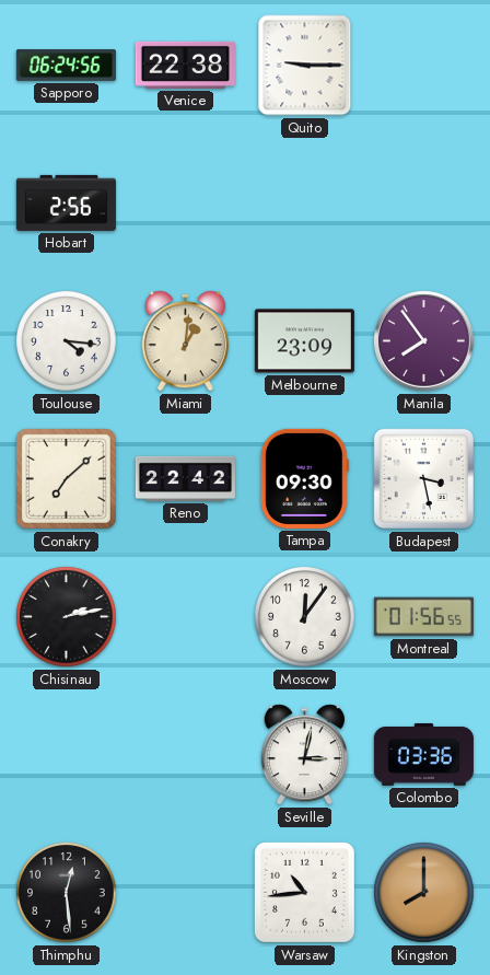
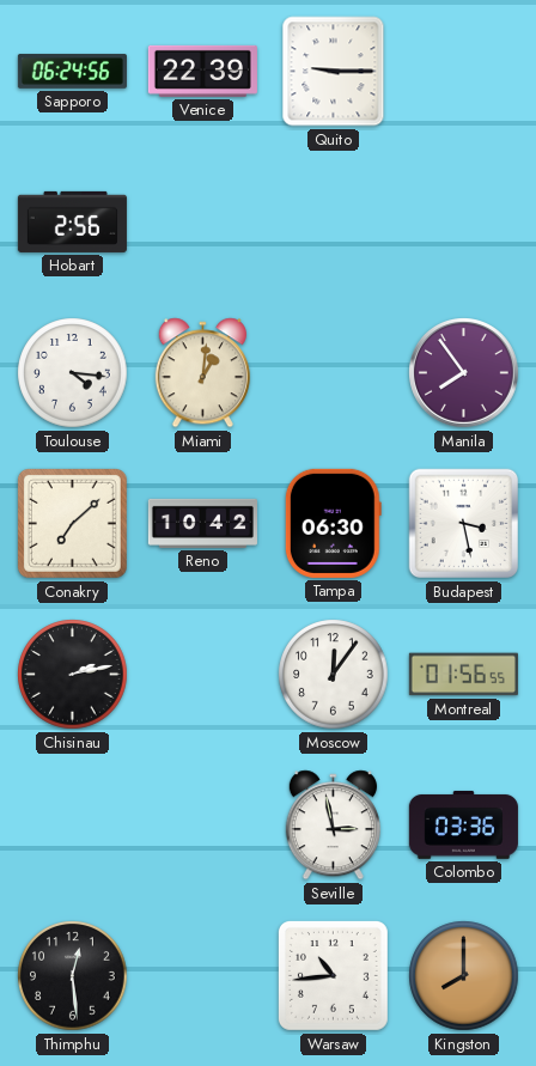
Venice: 22:38 -> 22:39
Melbourne: 23:09 -> none
Reno: 22:42 -> 10:42
Tampa: 09:30 -> 06:30
Seville: 3:02 -> 2:58
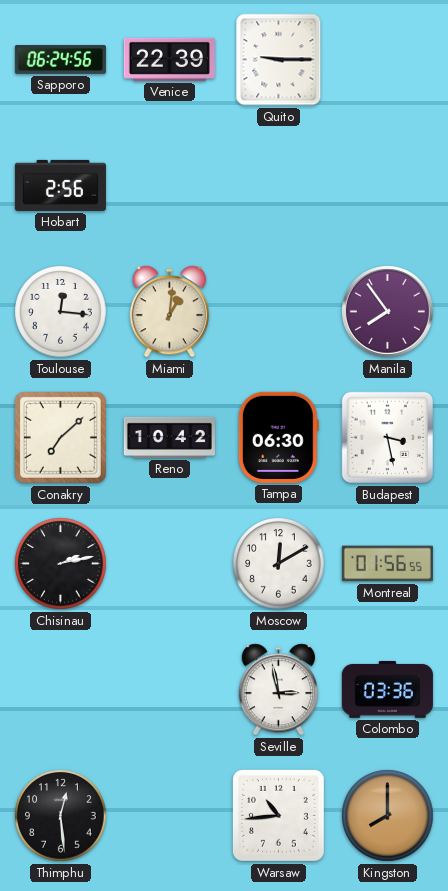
Toulouse: 4:16 -> 12:16
Moscow: 12:06 -> 12:10
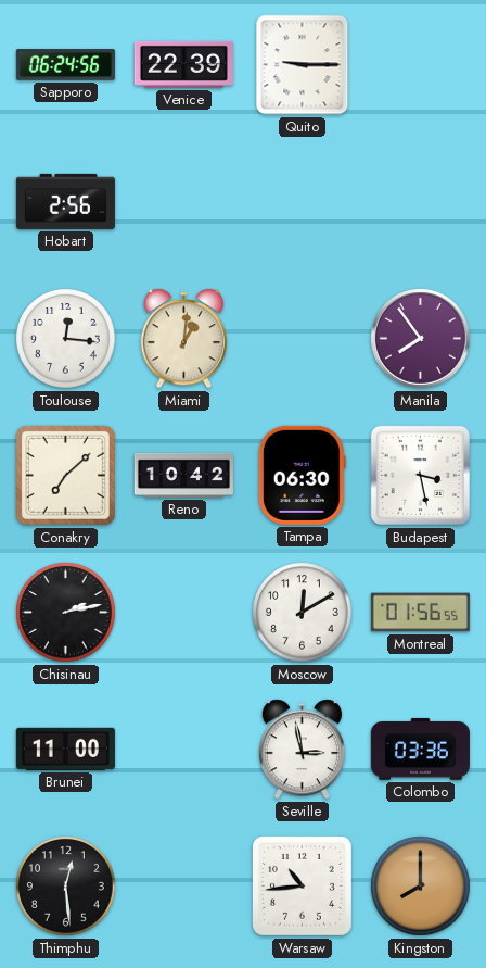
Brunei: none -> 11:00
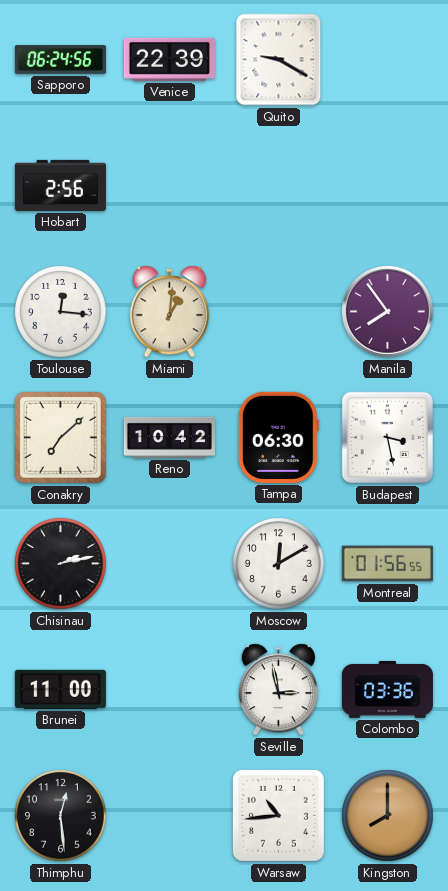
Quito: 9:15 -> 9:20
